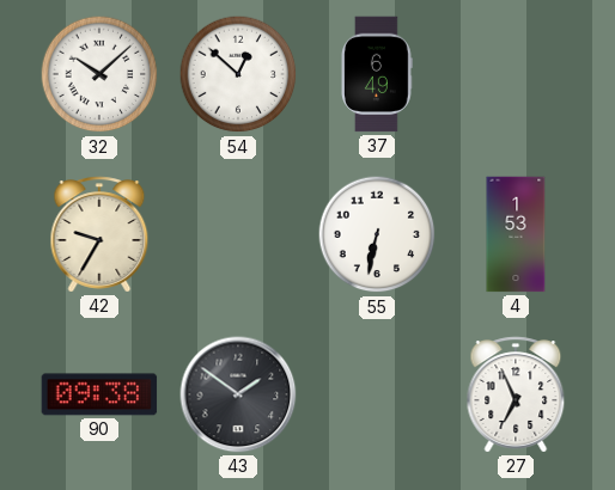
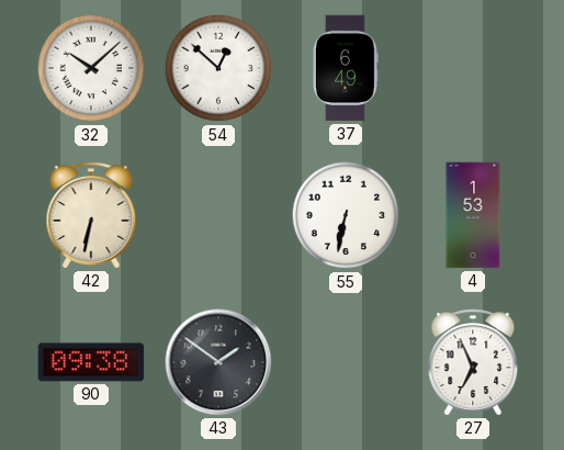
42: 9:35 -> 6:32
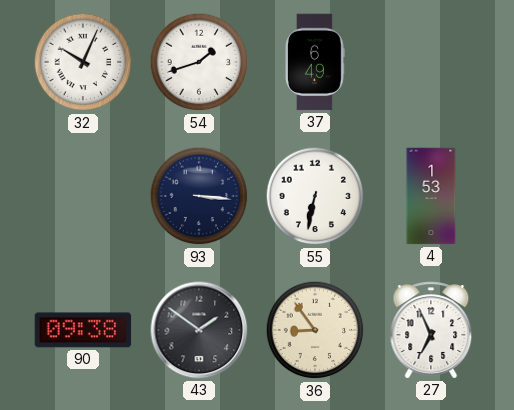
32: 10:08 -> 10:04
54: 12:52 -> 1:42
42: 6:32 -> none
93: none -> 3:16
36: none -> 8:54
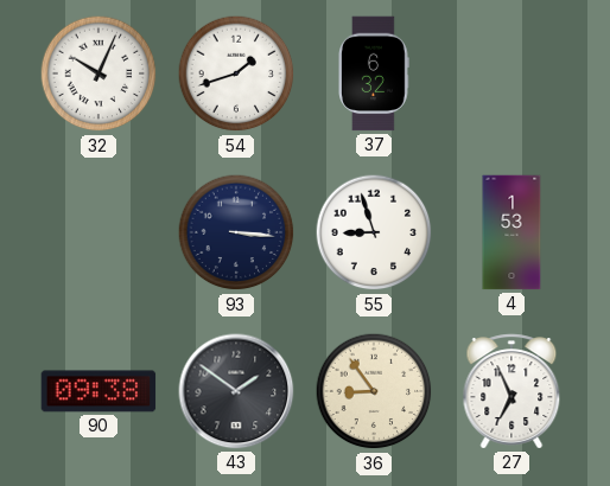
37: 6:49 -> 6:32
55: 6:32 -> 8:57
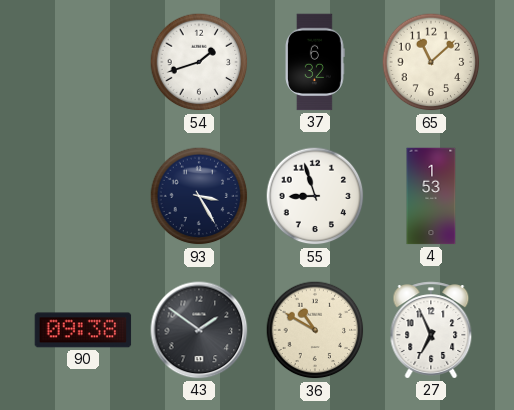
32: 10:04 -> none
65: none -> 11:08
93: 3:16 -> 3:25
36: 8:54 -> 10:50
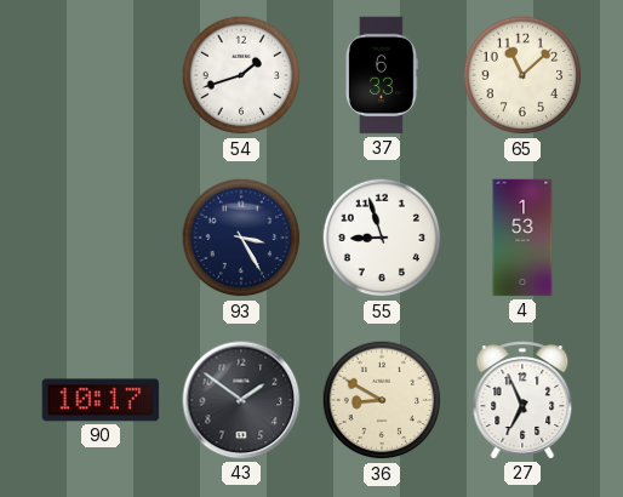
37: 6:32 -> 6:33
90: 09:38 -> 10:17
36: 10:50 -> 8:50
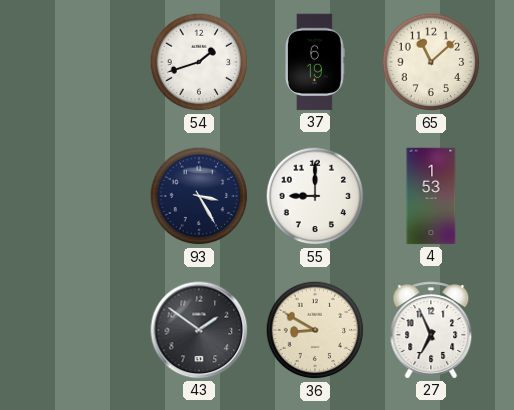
37: 6:33 -> 6:19
55: 8:57 -> 9:00
90: 10:17 -> none
